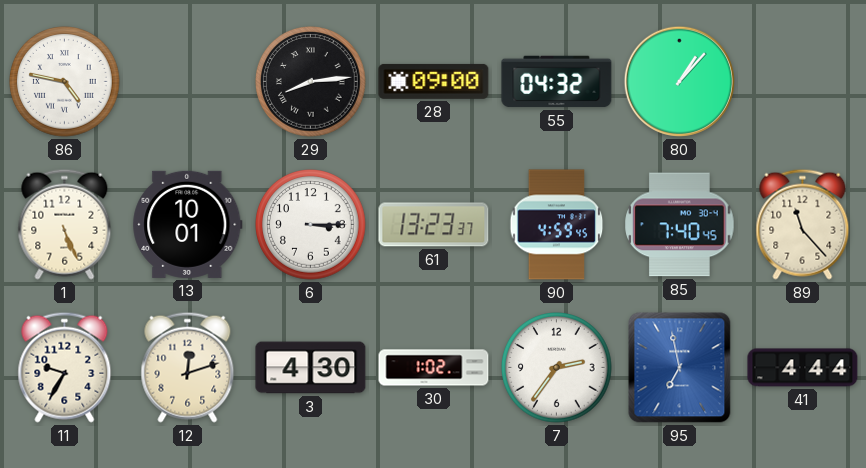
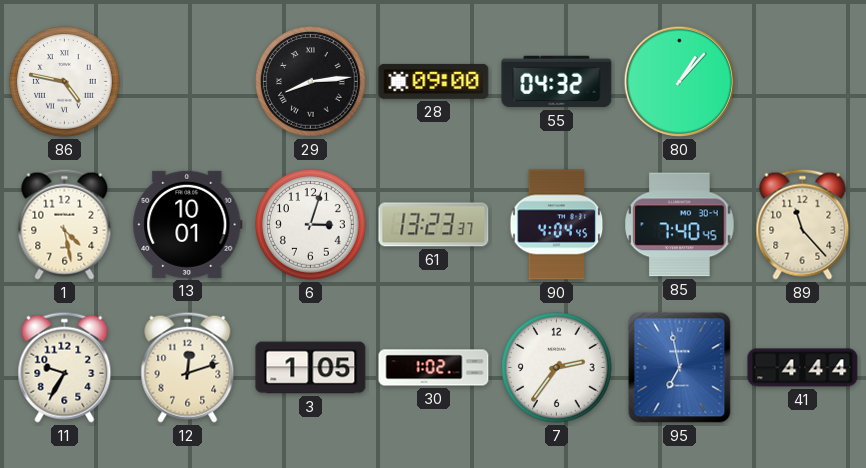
1: 5:26 -> 4:28
6: 3:15 -> 3:03
90: 4:59 -> 4:04
3: 4:30 -> 1:05
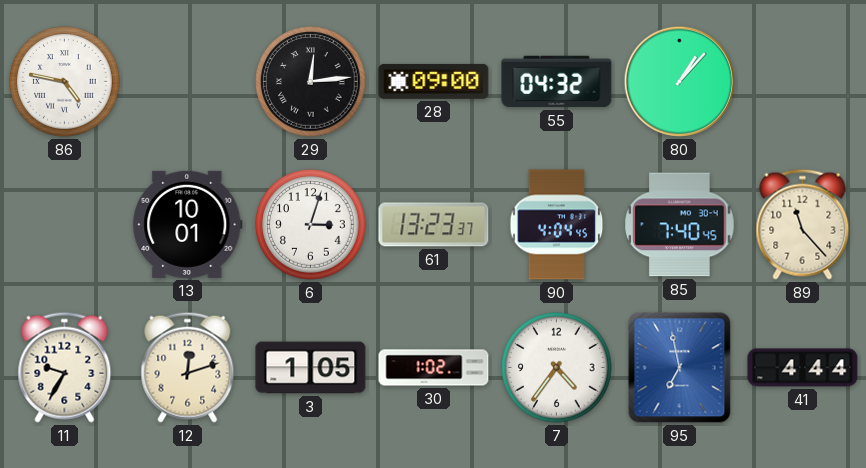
29: 8:14 -> 12:14
1: 4:28 -> none
7: 2:36 -> 4:36
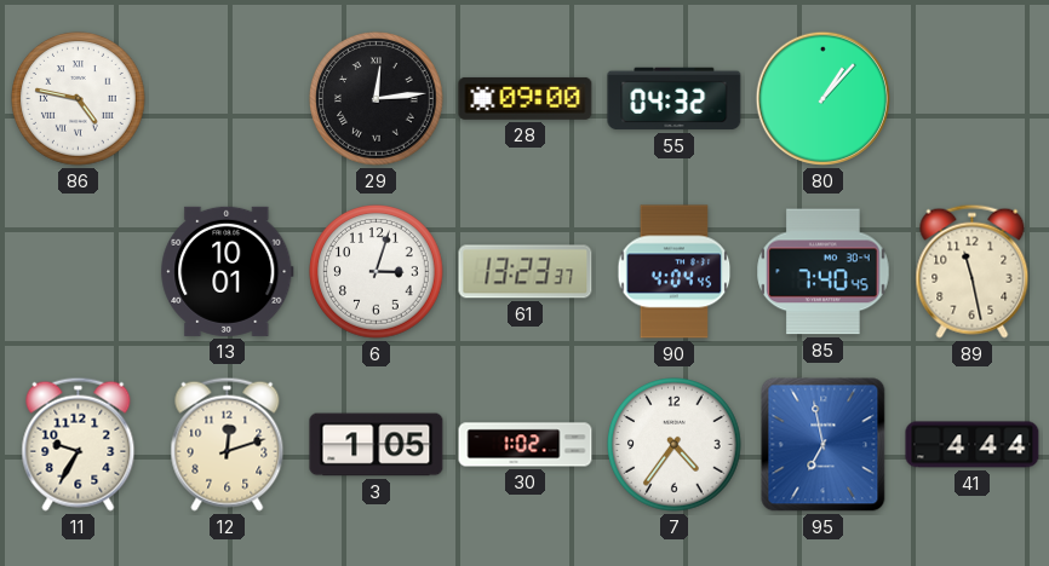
89: 11:23 -> 11:28
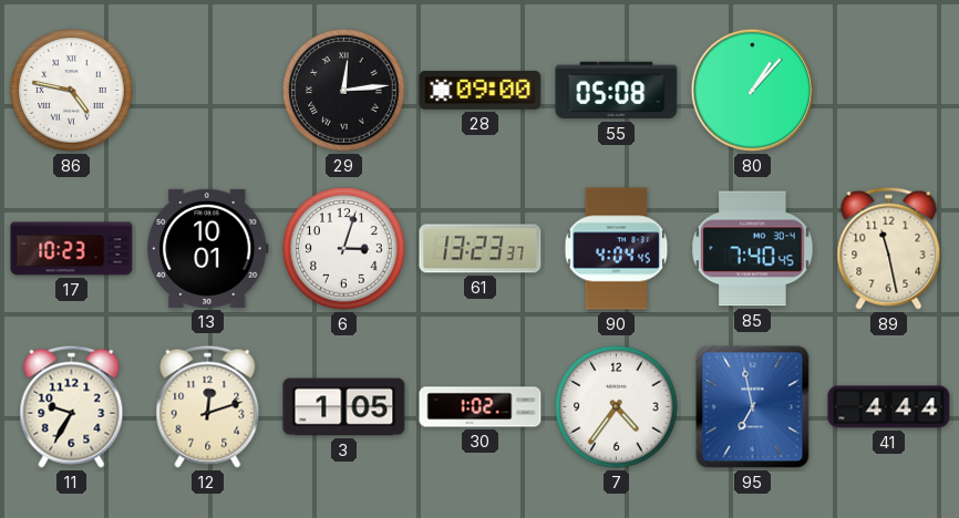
55: 04:32 -> 05:08
17: none -> 10:23
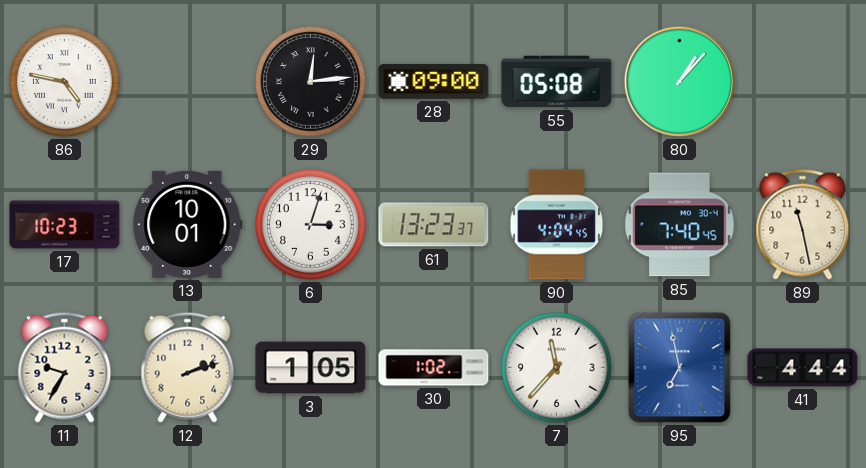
12: 12:12 -> 2:12
7: 4:36 -> 11:37
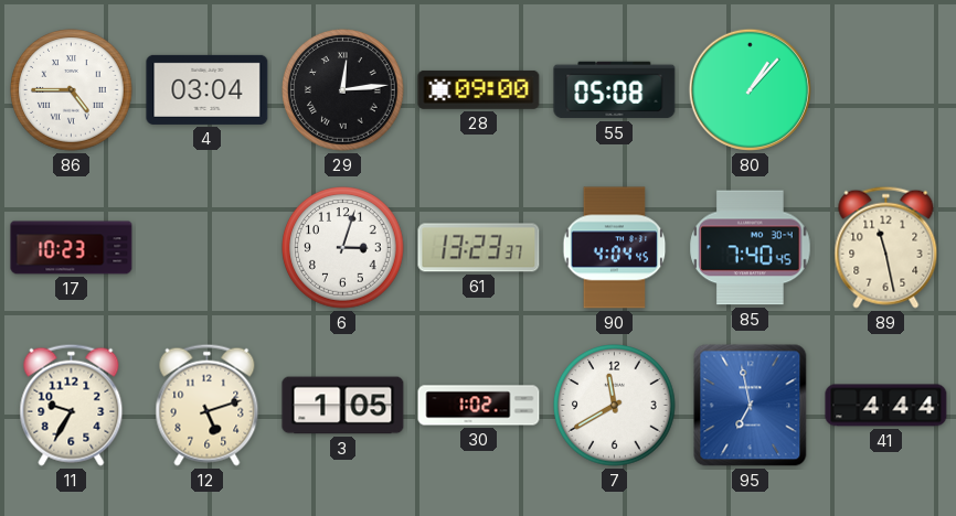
86: 4:47 -> 4:45
4: none -> 03:04
13: 10:01 -> none
12: 2:12 -> 5:12
7: 11:37 -> 11:40
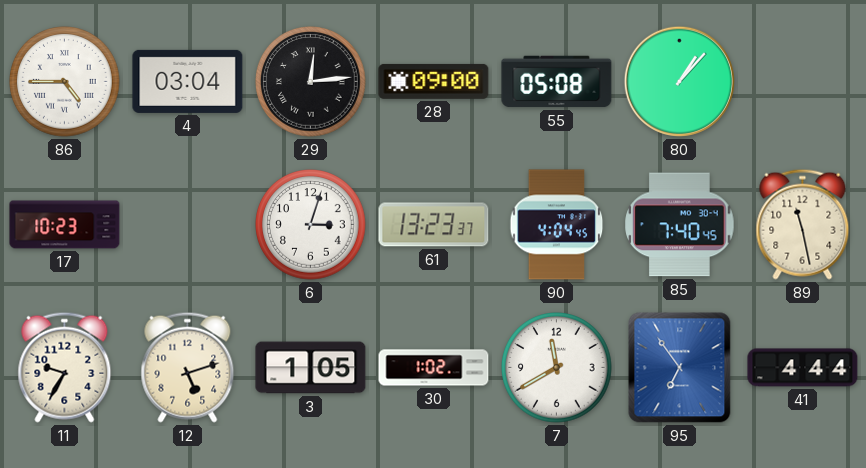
95: 6:58 -> 6:54
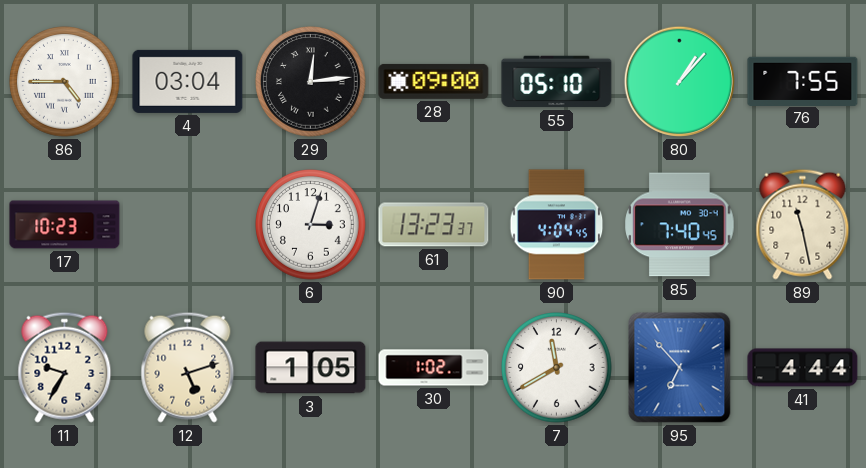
55: 05:08 -> 05:10
76: none -> 7:55
95: 6:54 -> 6:53
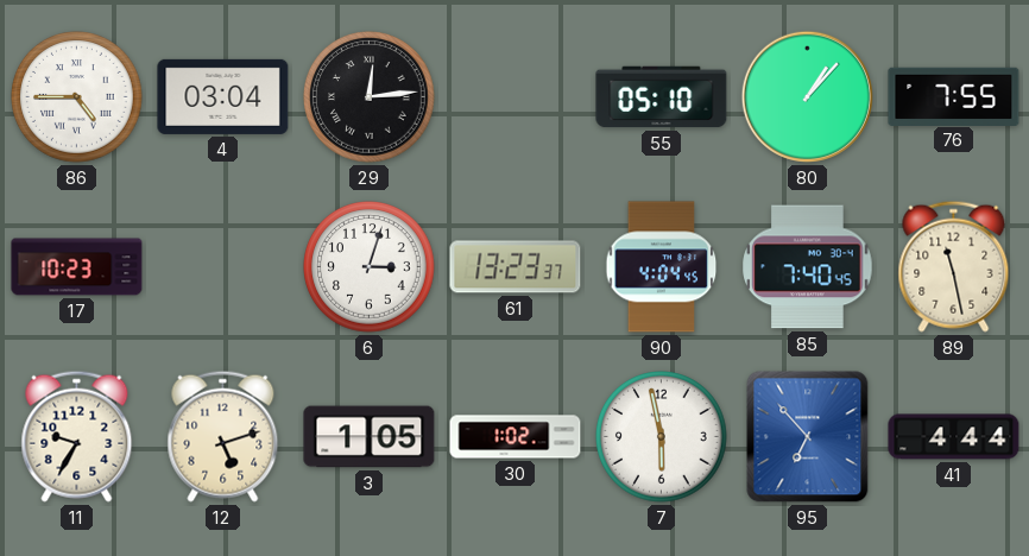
28: 09:00 -> none
7: 11:40 -> 5:58
